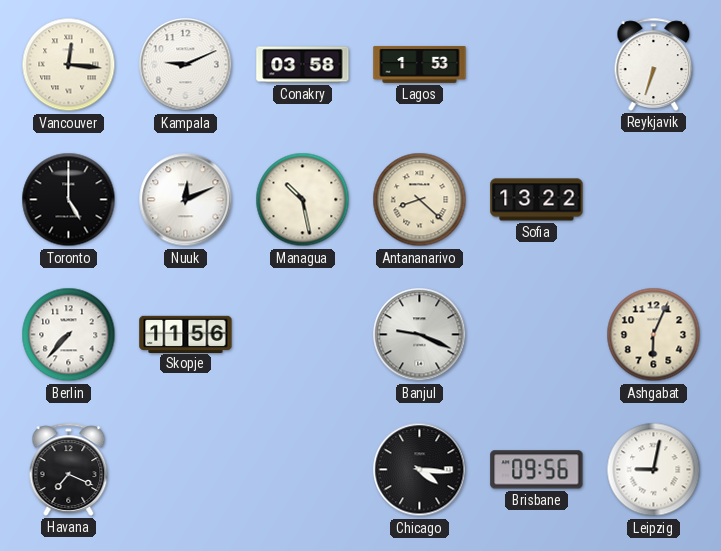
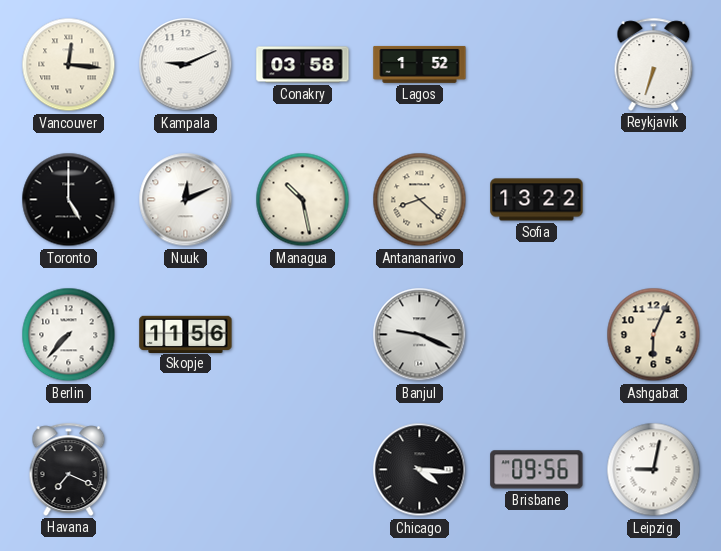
Lagos: 1:53 -> 1:52
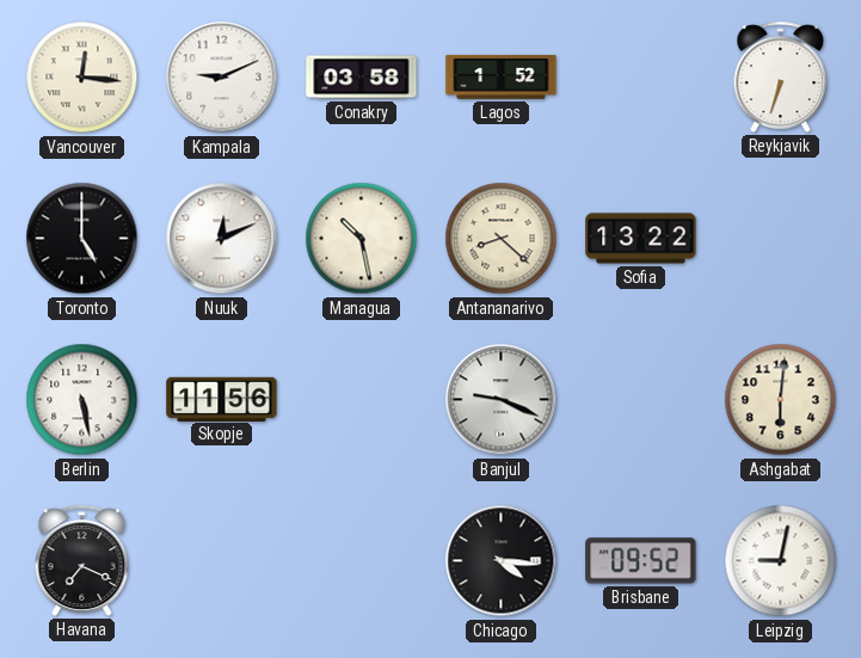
Berlin: 7:37 -> 5:28
Ashgabat: 6:04 -> 6:01
Brisbane: 09:56 -> 09:52
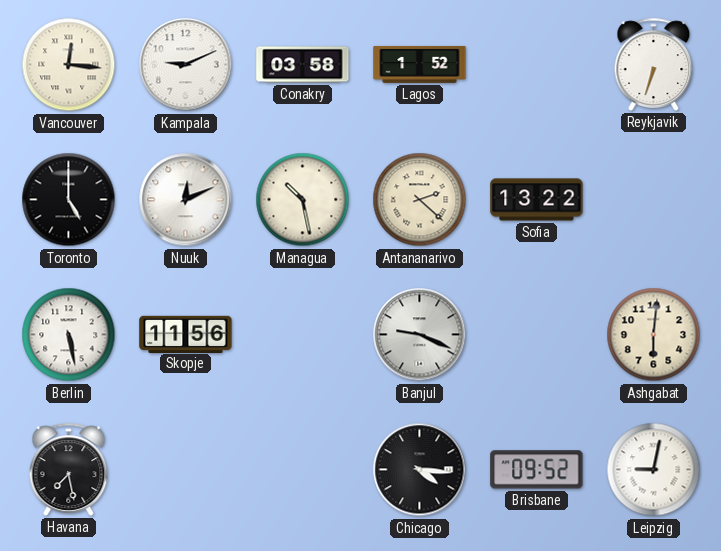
Antananarivo: 8:22 -> 2:22
Havana: 7:19 -> 7:28
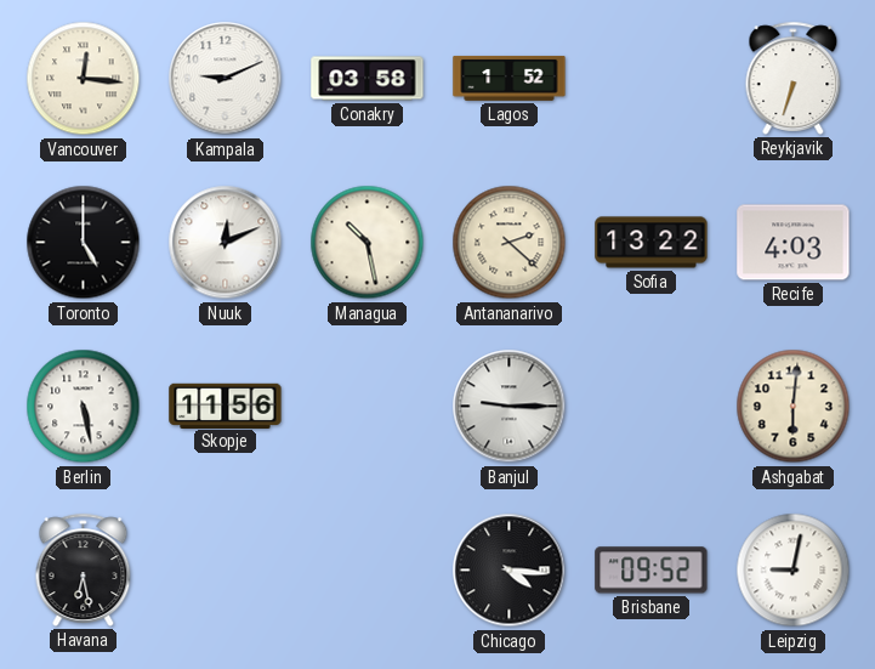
Recife: none -> 4:03
Banjul: 9:19 -> 9:15
Havana: 7:28 -> 6:28
